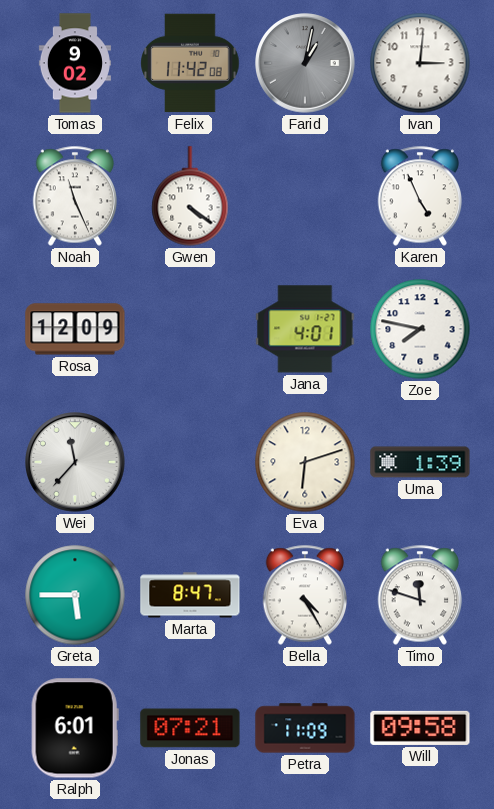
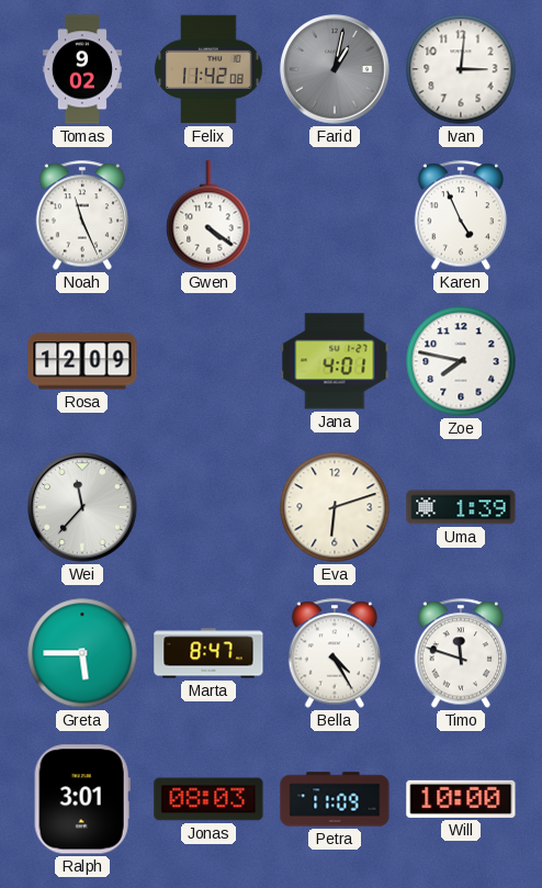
Ralph: 6:01 -> 3:01
Jonas: 07:21 -> 08:03
Will: 09:58 -> 10:00
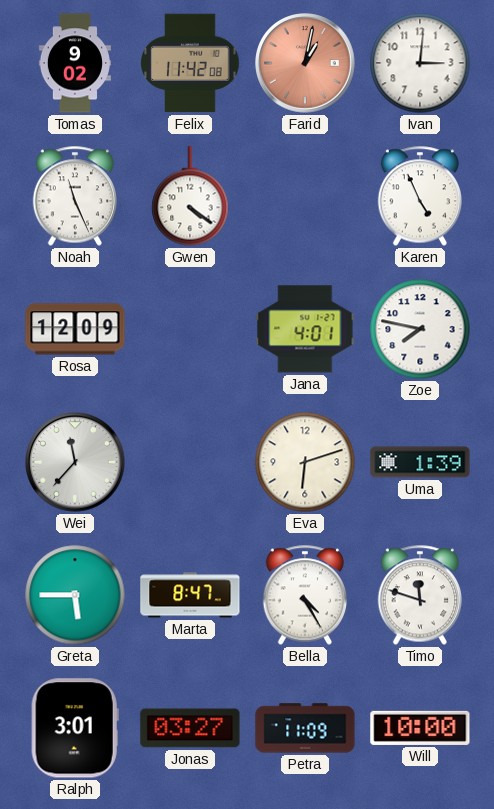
Farid dial: grey -> salmon
Jonas: 08:03 -> 03:27
